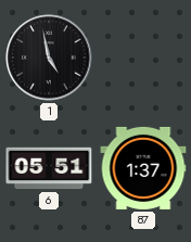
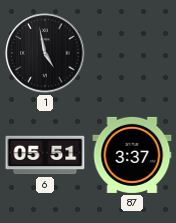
87: 1:37 -> 3:37
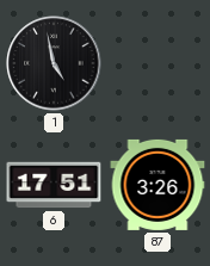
6: 05:51 -> 17:51
87: 3:37 -> 3:26
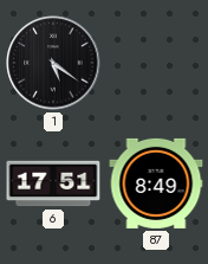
1: 4:58 -> 5:21
87: 3:26 -> 8:49
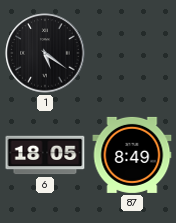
6: 17:51 -> 18:05
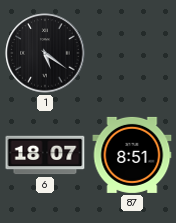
6: 18:05 -> 18:07
87: 8:49 -> 8:51
